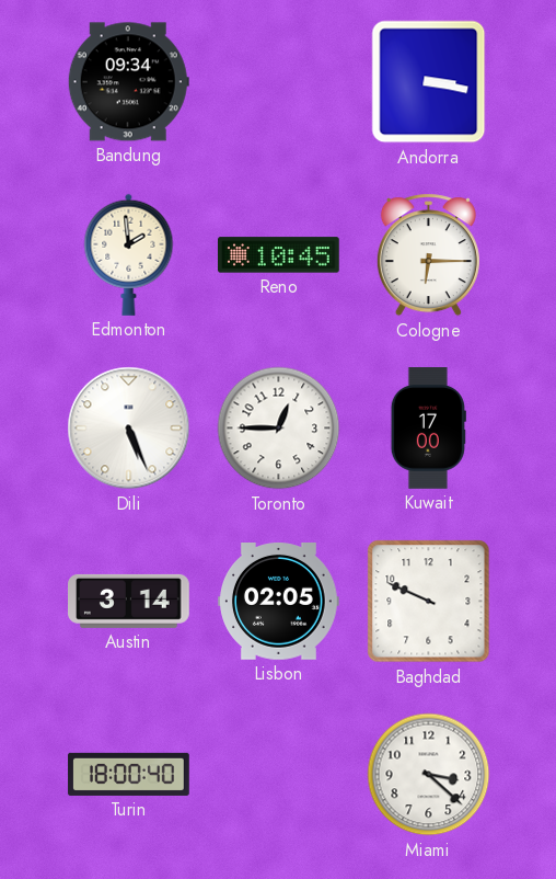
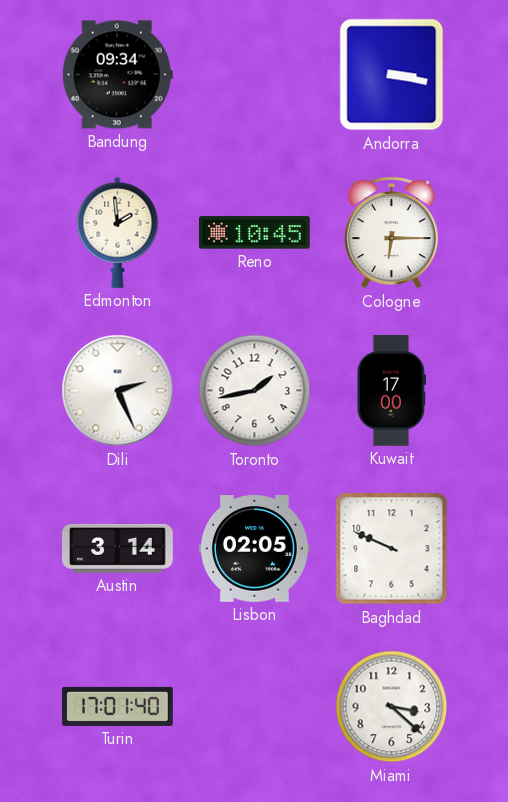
Dili: 5:26 -> 2:26
Toronto: 12:45 -> 1:43
Turin: 18:00 -> 17:01
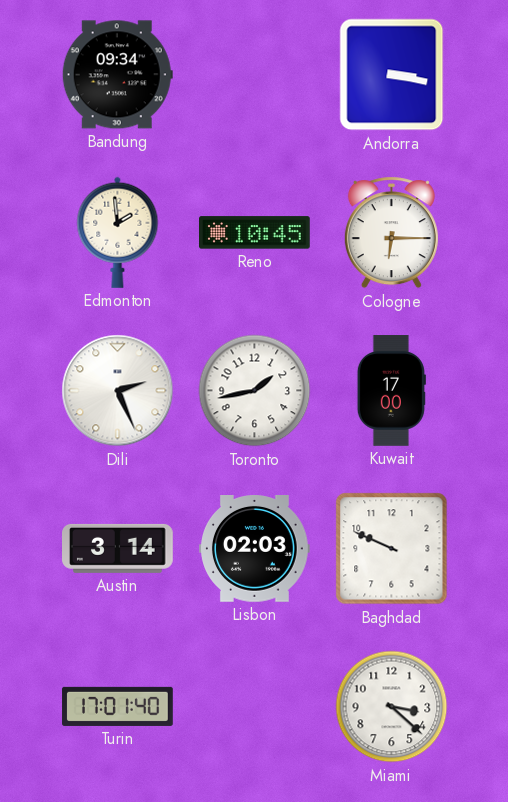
Lisbon: 02:05 -> 02:03
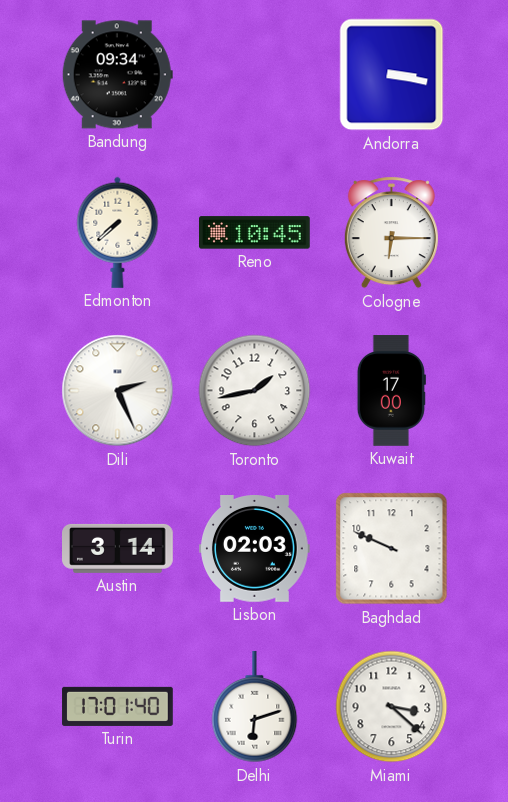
Edmonton: 1:59 -> 7:38
Delhi: none -> 6:12
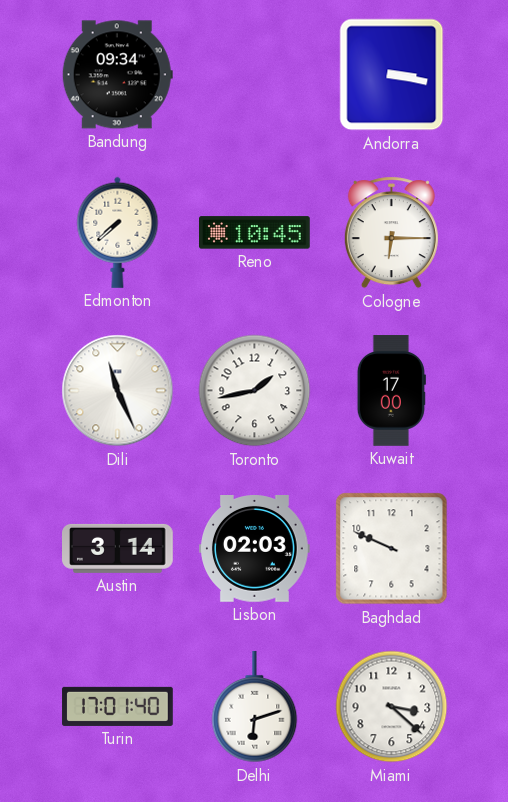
Dili: 2:26 -> 11:26
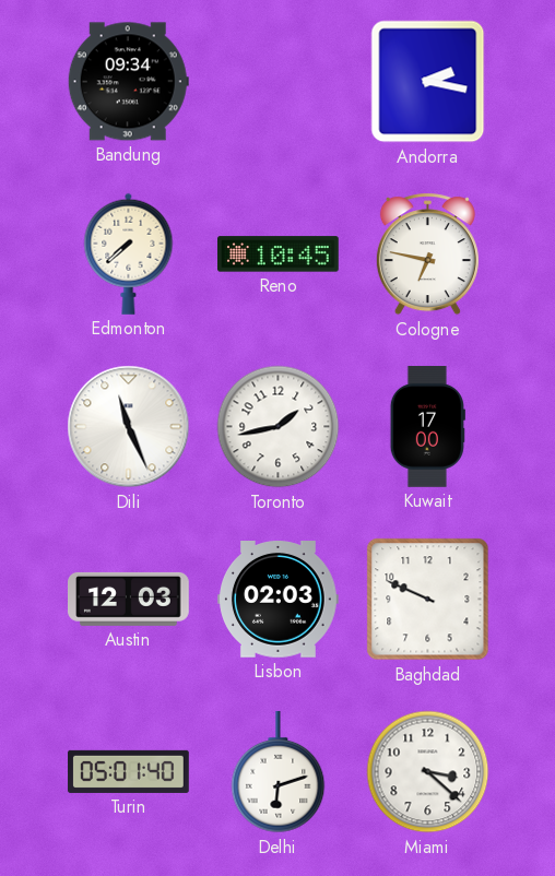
Andorra: 3:17 -> 2:17
Cologne: 6:15 -> 6:47
Austin: 3:14 -> 12:03
Turin: 17:01 -> 05:01
